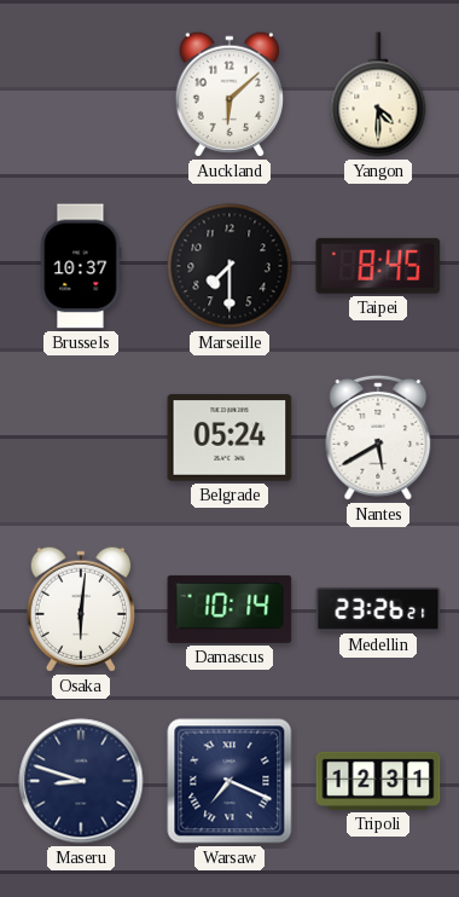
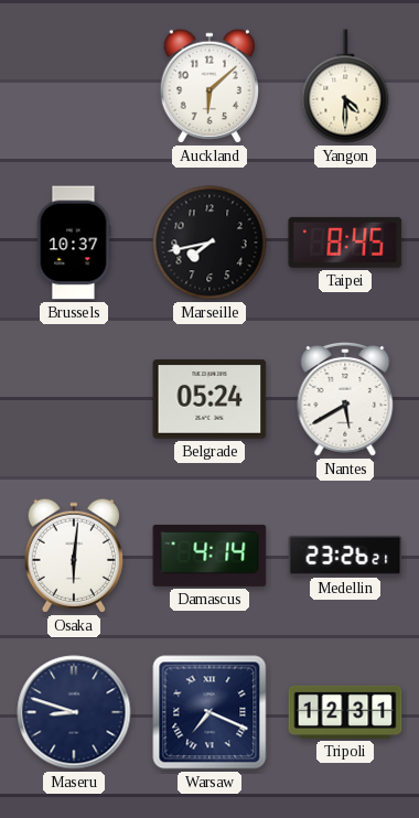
Marseille: 7:30 -> 7:43
Damascus: 10:14 -> 4:14
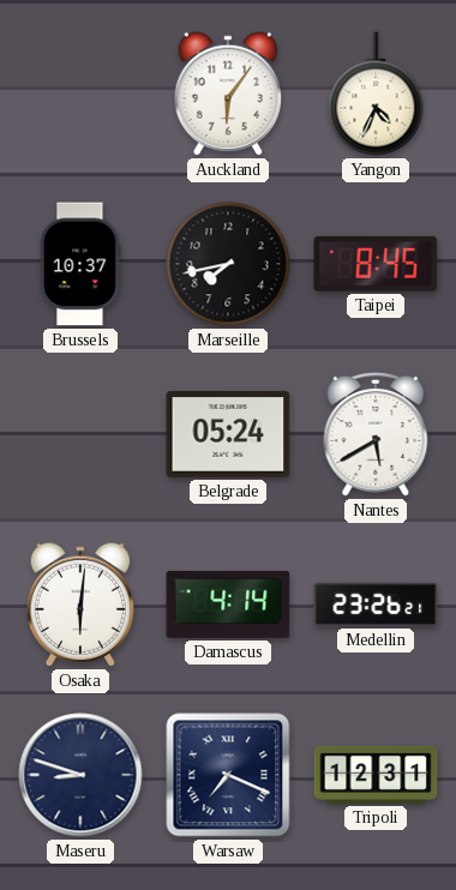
Auckland: 6:08 -> 6:06
Yangon: 4:30 -> 4:34
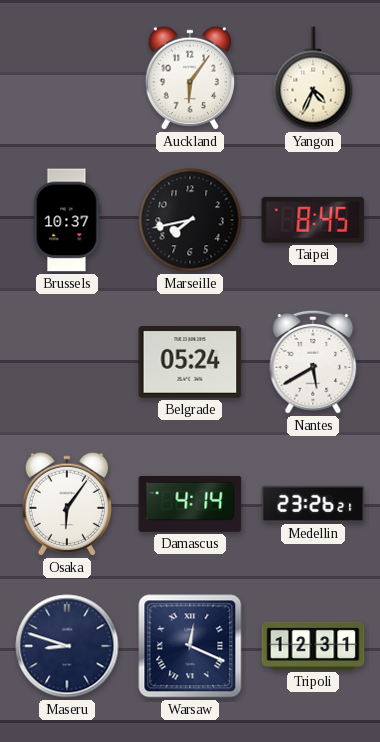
Osaka: 6:01 -> 6:06
Warsaw: 7:19 -> 12:19
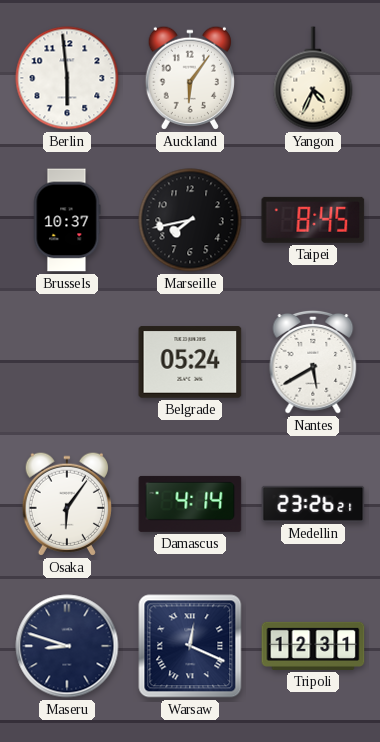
Berlin: none -> 5:59
